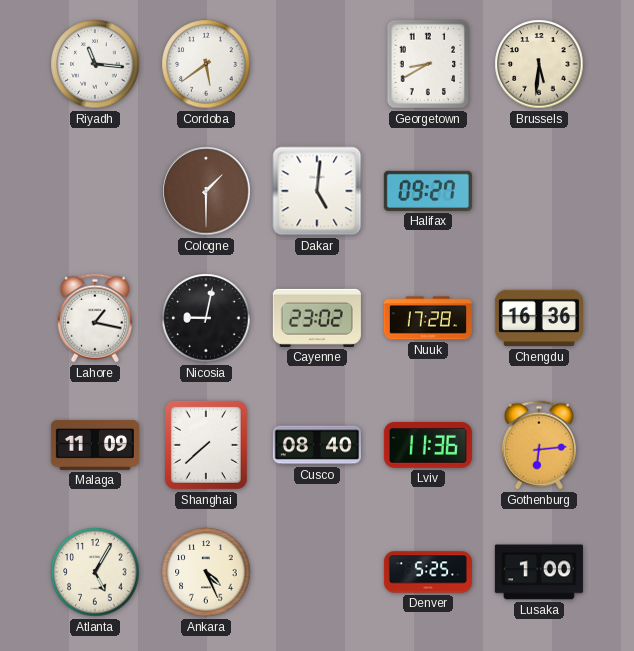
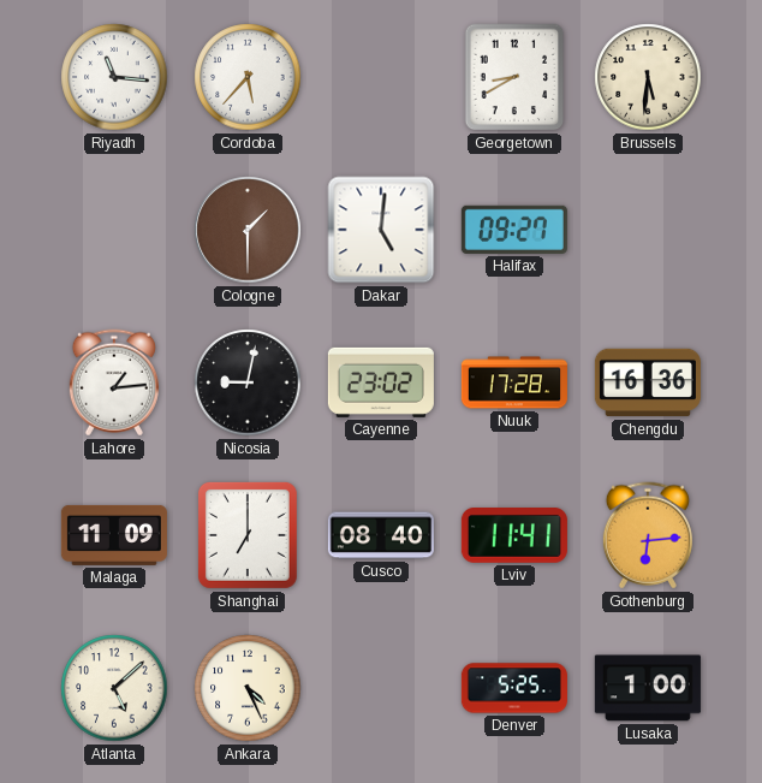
Cordoba: 5:39 -> 5:37
Lahore: 1:17 -> 1:14
Shanghai: 7:38 -> 7:00
Lviv: 11:36 -> 11:41
Atlanta: 5:05 -> 5:08
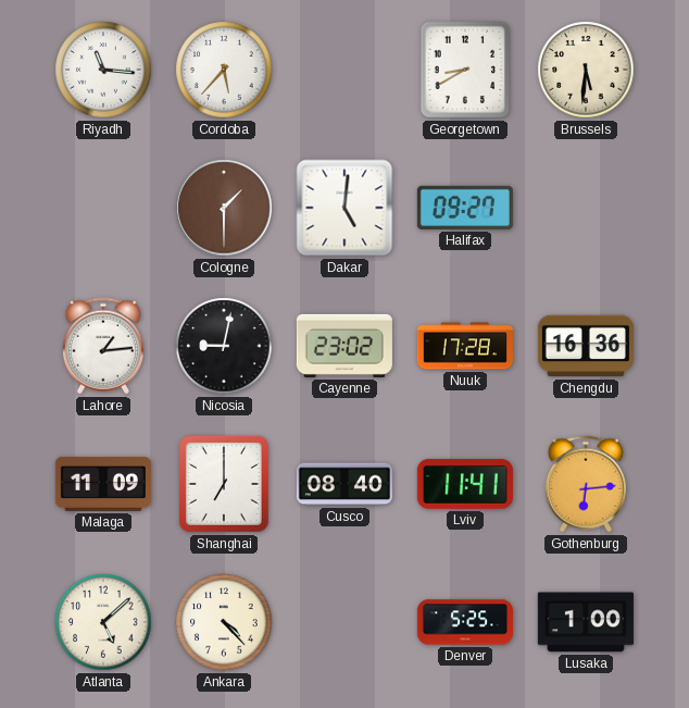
Ankara: 4:26 -> 4:23
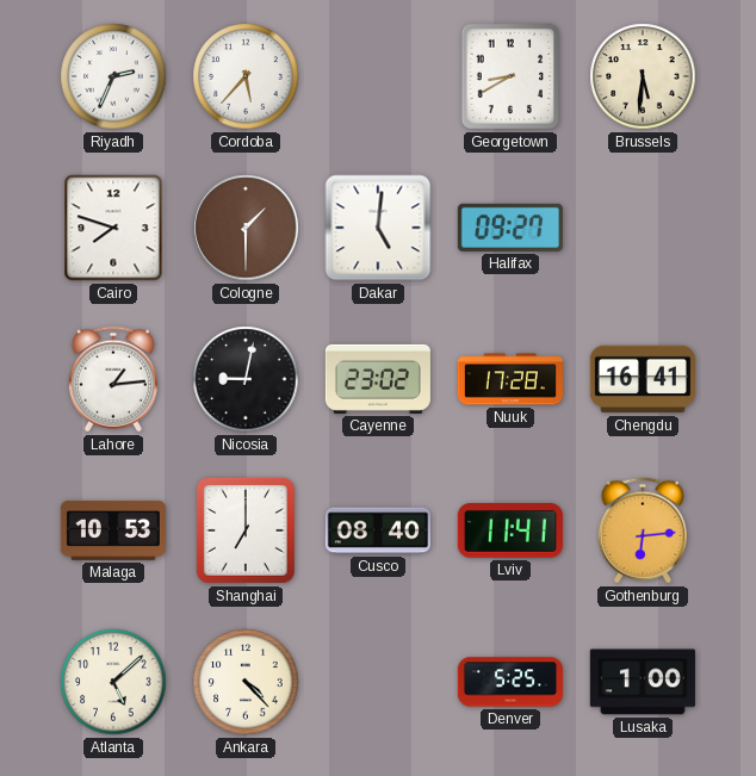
Riyadh: 11:16 -> 2:34
Cairo: none -> 7:48
Chengdu: 16:36 -> 16:41
Malaga: 11:09 -> 10:53
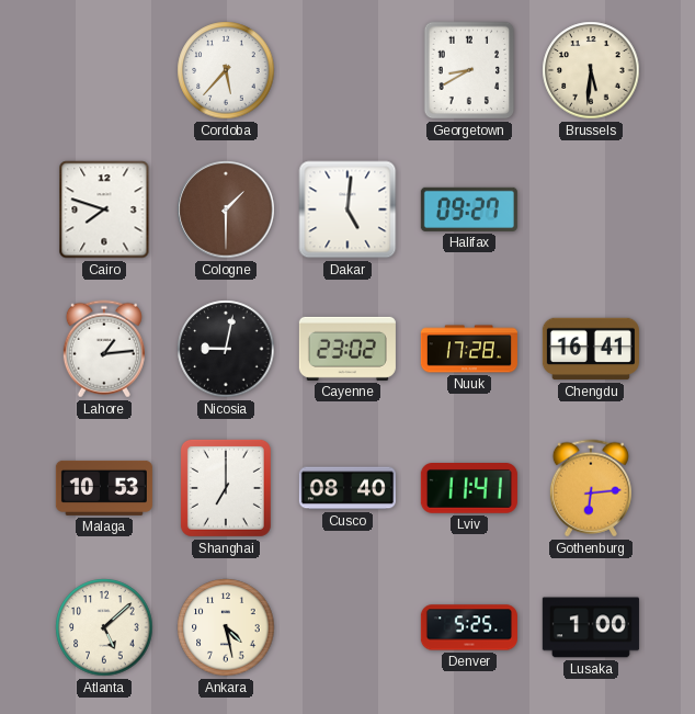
Riyadh: 2:34 -> none
Ankara: 4:23 -> 4:28
